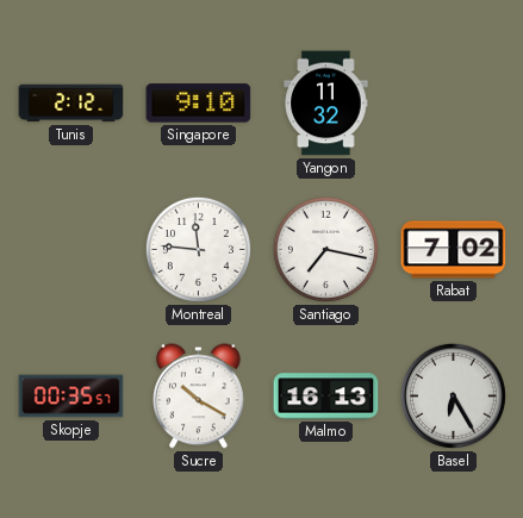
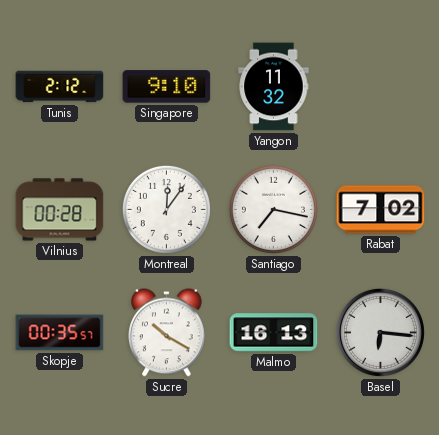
Vilnius: none -> 00:28
Montreal: 11:46 -> 12:06
Basel: 6:25 -> 6:16
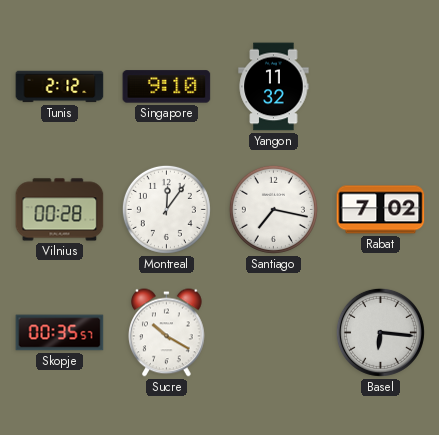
Malmo: 16:13 -> none
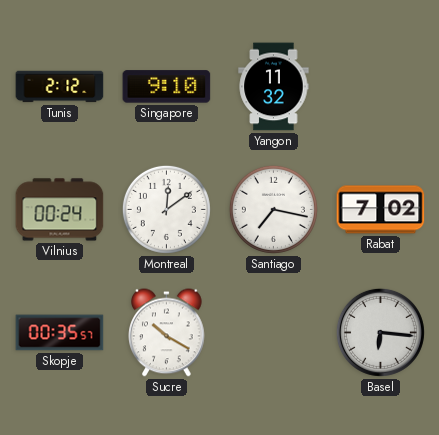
Vilnius: 00:28 -> 00:24
Montreal: 12:06 -> 12:09
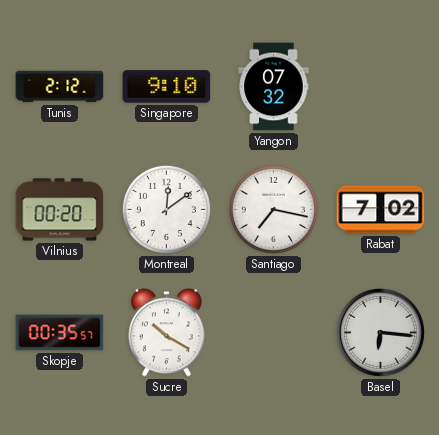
Yangon: 11:32 -> 07:32
Vilnius: 00:24 -> 00:20
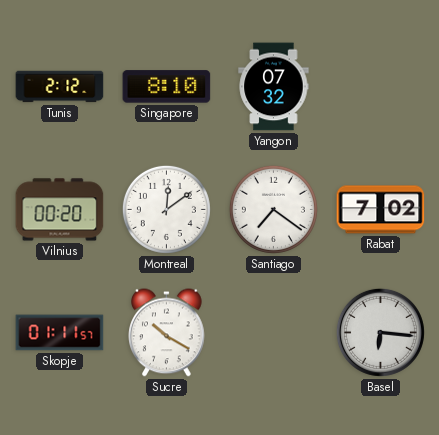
Singapore: 9:10 -> 8:10
Santiago: 7:17 -> 7:21
Skopje: 00:35 -> 01:11
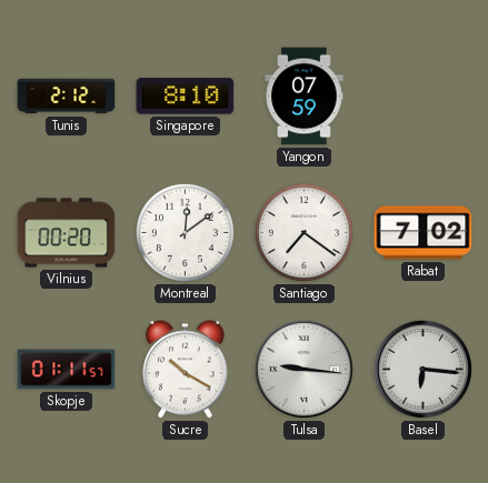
Yangon: 07:32 -> 07:59
Tulsa: none -> 9:16
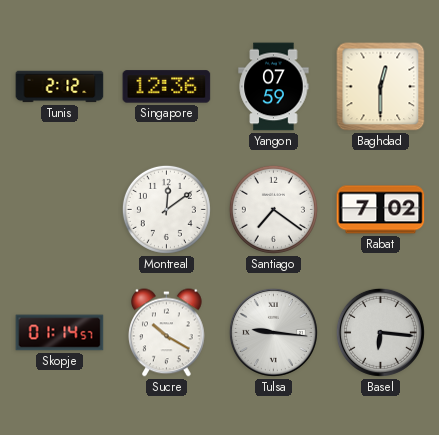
Singapore: 8:10 -> 12:36
Baghdad: none -> 12:30
Vilnius: 00:20 -> none
Skopje: 01:11 -> 01:14
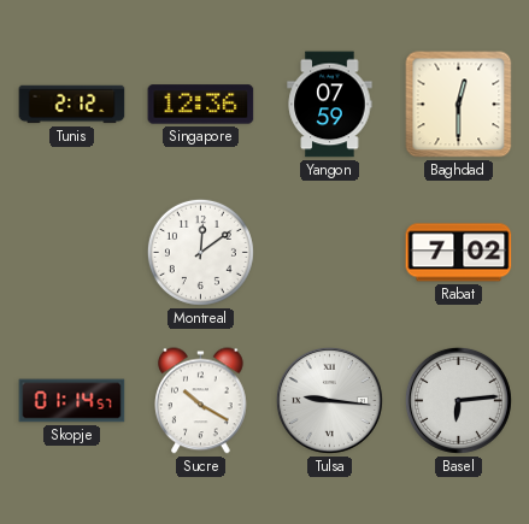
Santiago: 7:21 -> none
Basel: 6:16 -> 6:14
